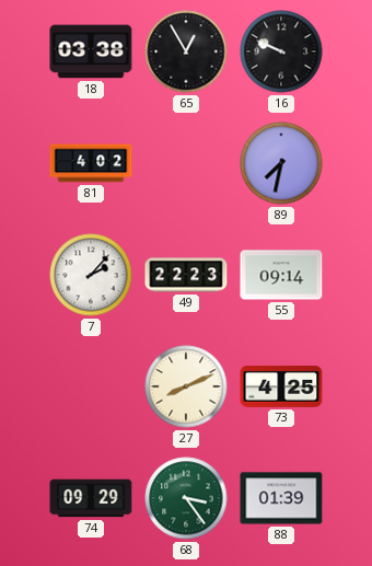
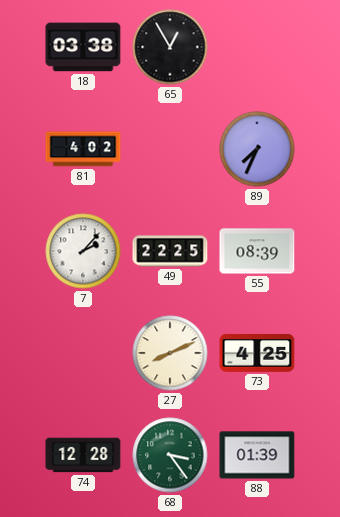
16: 9:49 -> none
89: 7:32 -> 7:34
49: 22:23 -> 22:25
55: 09:14 -> 08:39
74: 09:29 -> 12:28
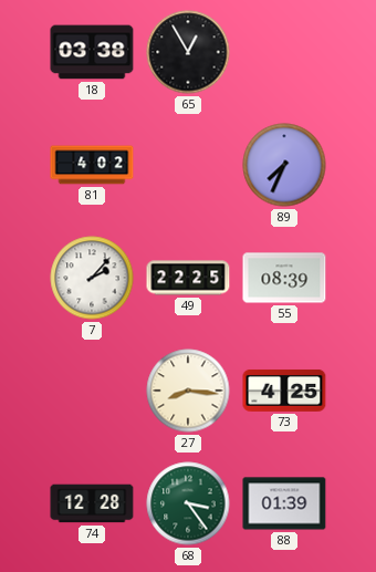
27: 8:11 -> 8:16
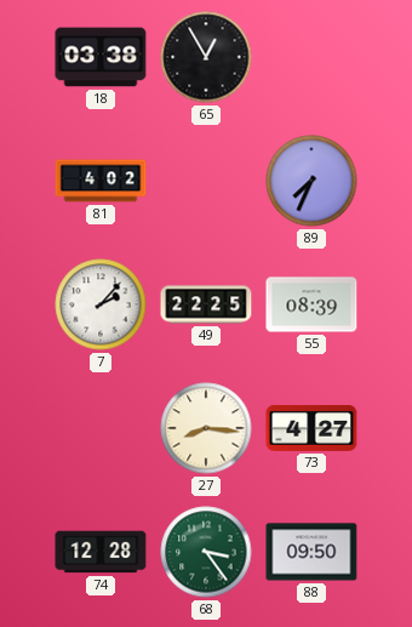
73: 4:25 -> 4:27
88: 01:39 -> 09:50
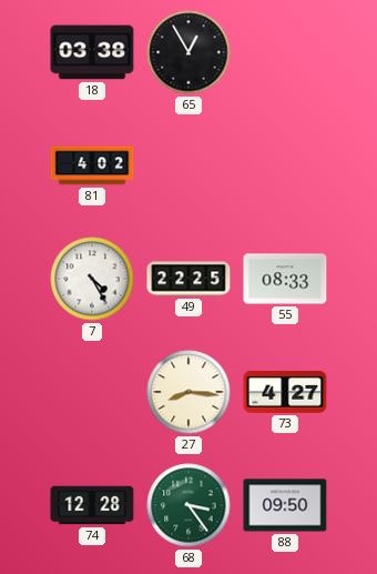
89: 7:34 -> none
7: 2:07 -> 4:25
55: 08:39 -> 08:33
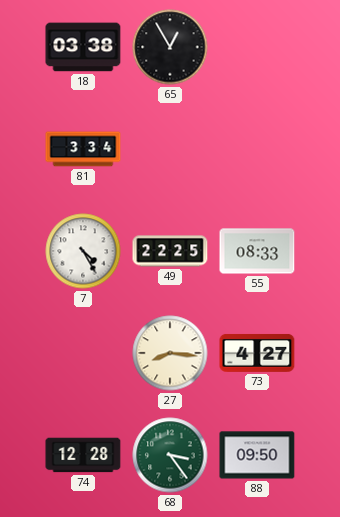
81: 4:02 -> 3:34
